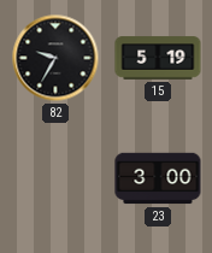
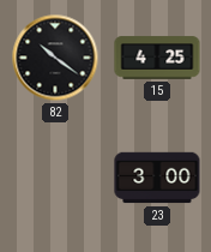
82: 9:35 -> 10:21
15: 5:19 -> 4:25
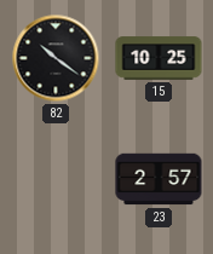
15: 4:25 -> 10:25
23: 3:00 -> 2:57
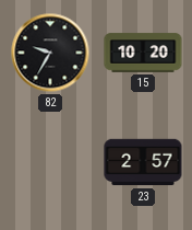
82: 10:21 -> 9:35
15: 10:25 -> 10:20
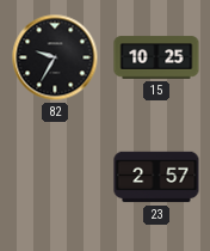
15: 10:20 -> 10:25
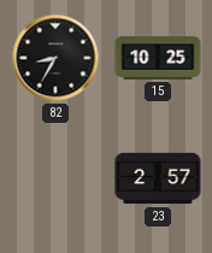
82: 9:35 -> 8:35
